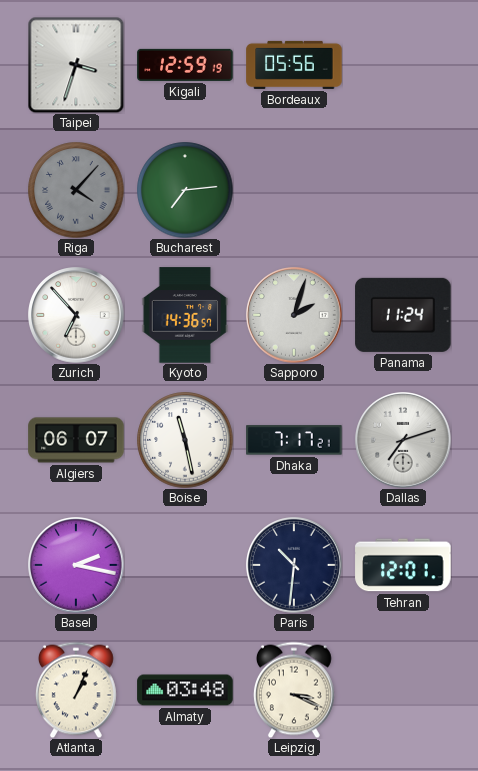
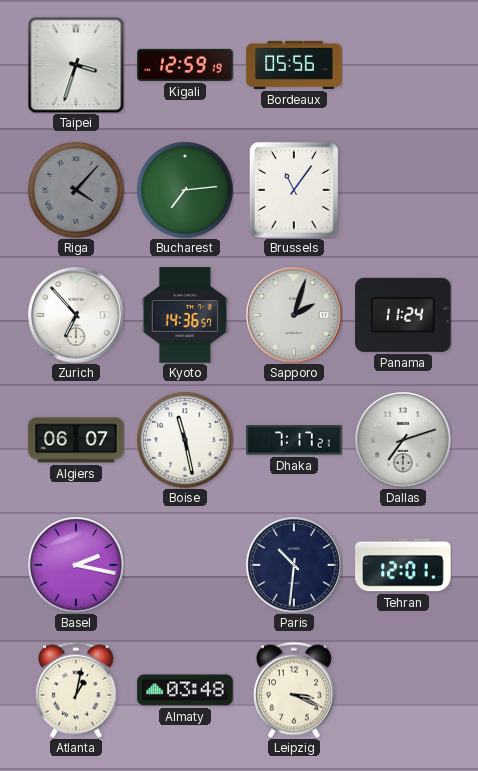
Brussels: none -> 11:06
Atlanta: 1:04 -> 1:02
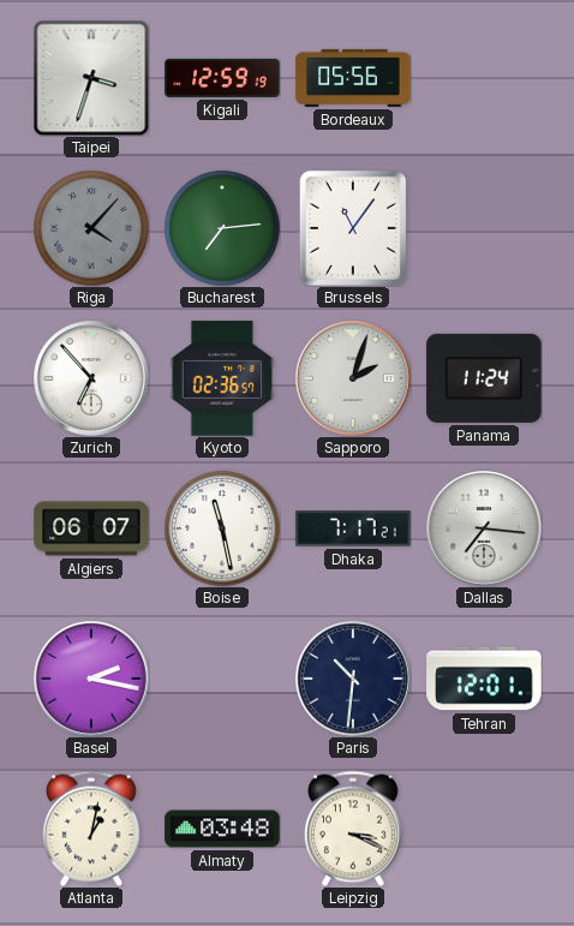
Kyoto: 14:36 -> 02:36
Dallas: 7:12 -> 7:16
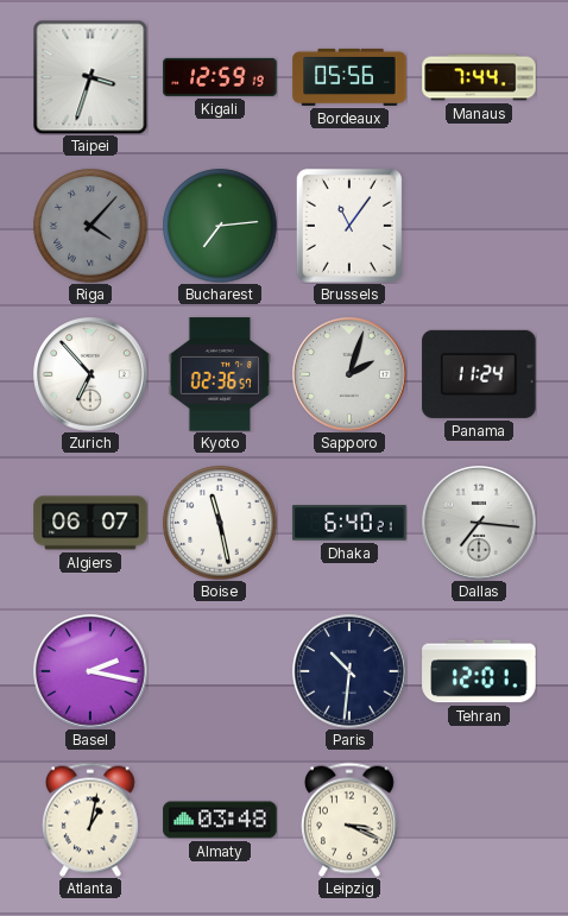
Manaus: none -> 7:44
Dhaka: 7:17 -> 6:40
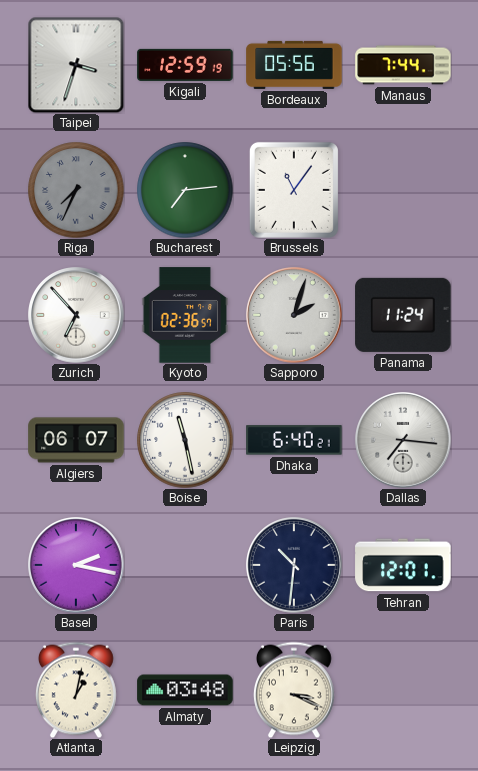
Riga: 4:07 -> 7:34
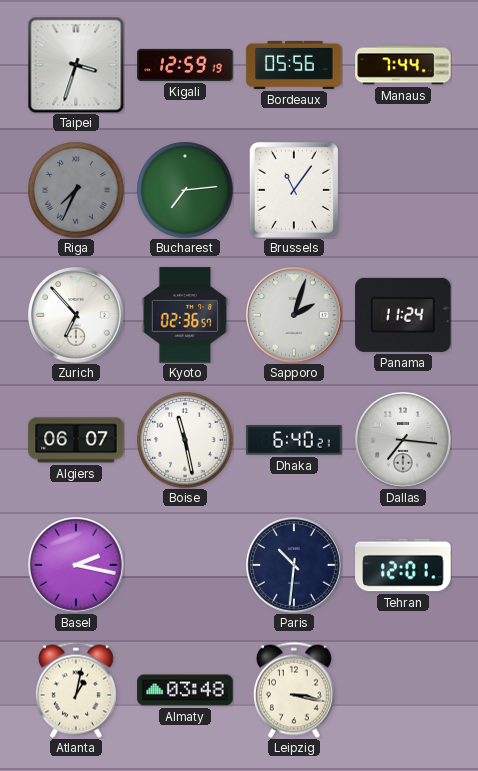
Leipzig: 3:19 -> 3:17
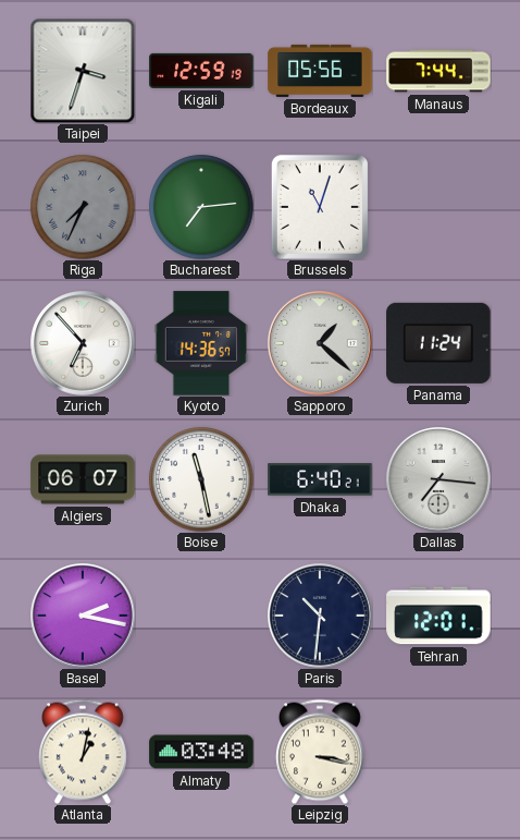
Brussels: 11:06 -> 11:03
Kyoto: 02:36 -> 14:36
Sapporo: 2:03 -> 1:22
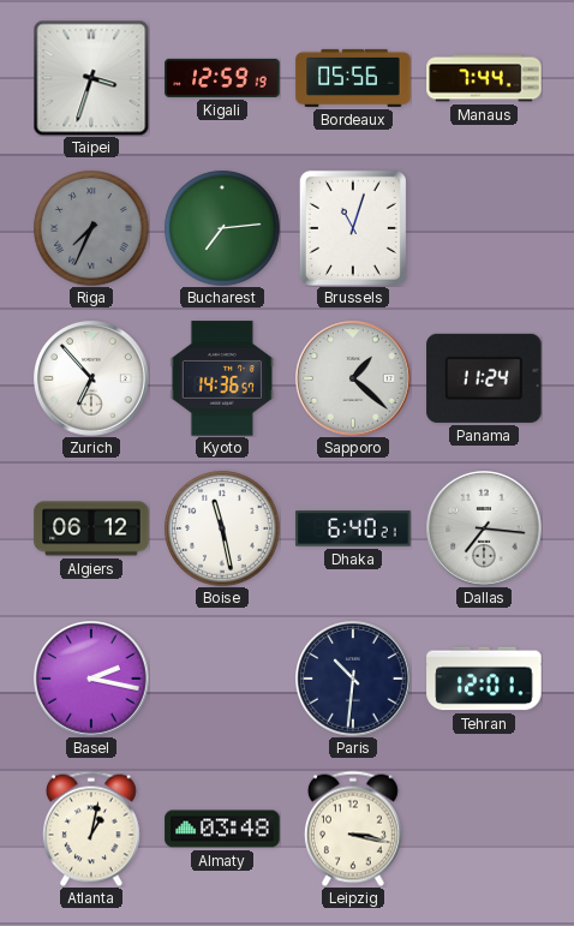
Algiers: 06:07 -> 06:12
